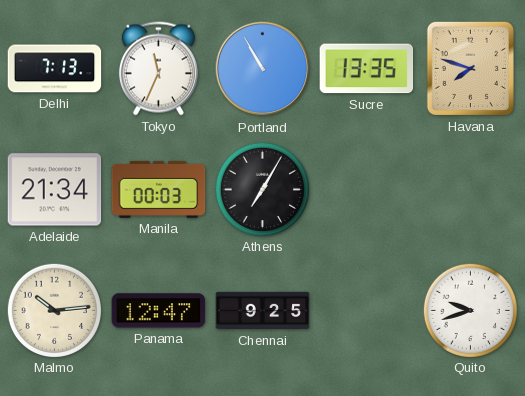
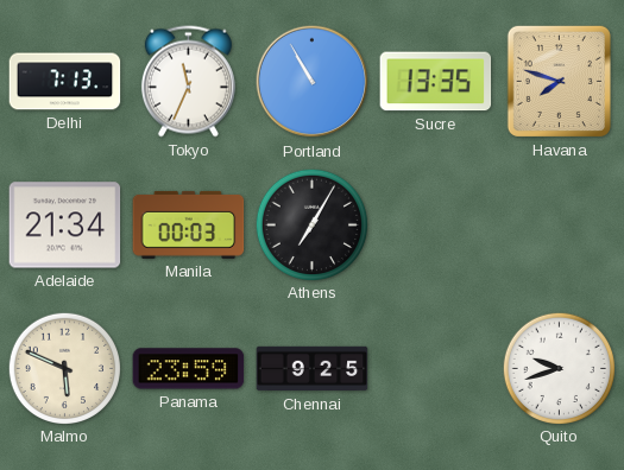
Malmo: 10:14 -> 5:49
Panama: 12:47 -> 23:59
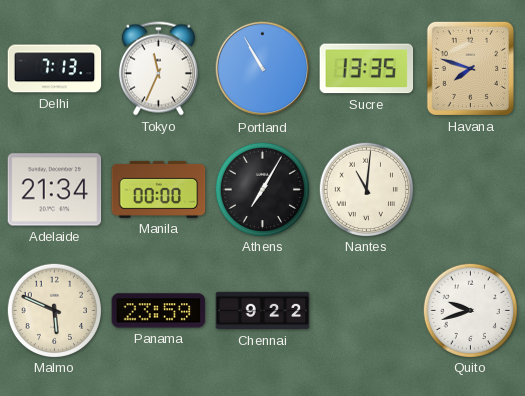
Manila: 00:03 -> 00:00
Nantes: none -> 11:01
Chennai: 9:25 -> 9:22
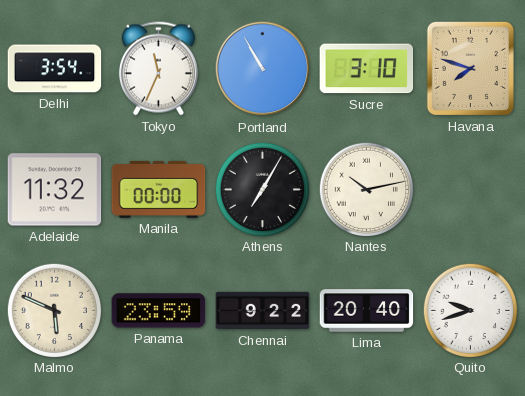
Delhi: 7:13 -> 3:54
Sucre: 13:35 -> 3:10
Adelaide: 21:34 -> 11:32
Nantes: 11:01 -> 10:13
Lima: none -> 20:40
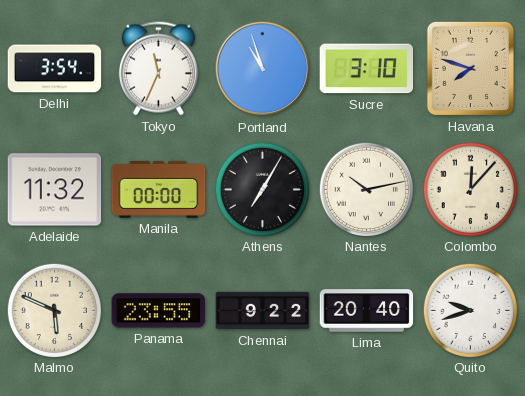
Portland: 10:55 -> 10:57
Colombo: none -> 12:07
Panama: 23:59 -> 23:55
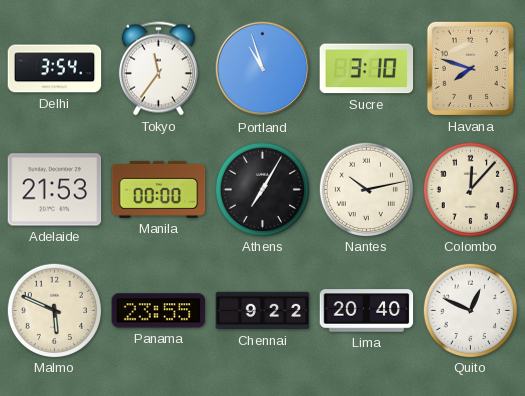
Tokyo: 11:34 -> 11:36
Adelaide: 11:32 -> 21:53
Quito: 9:42 -> 12:49
